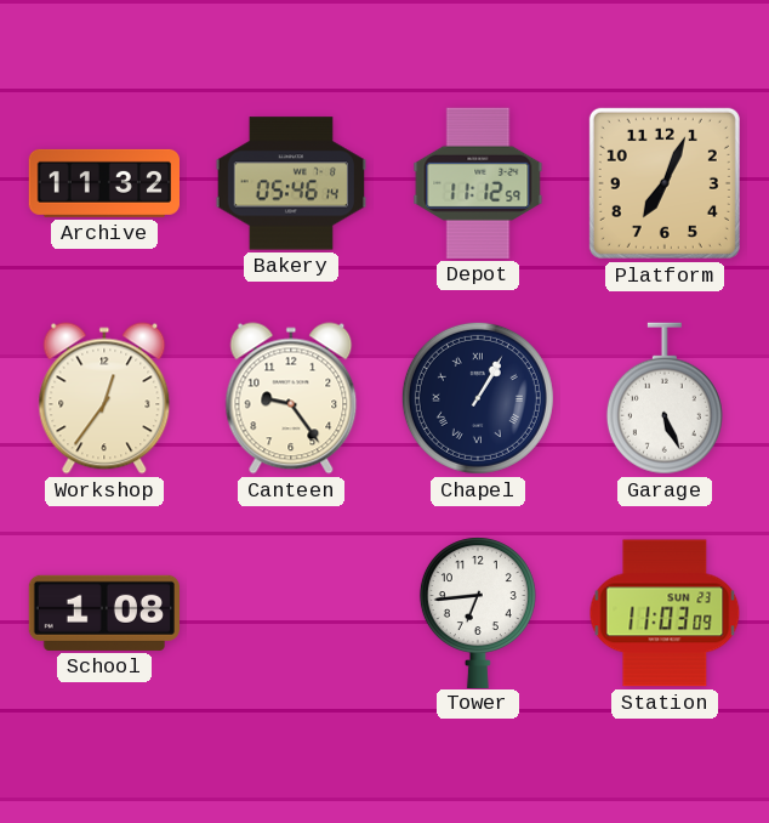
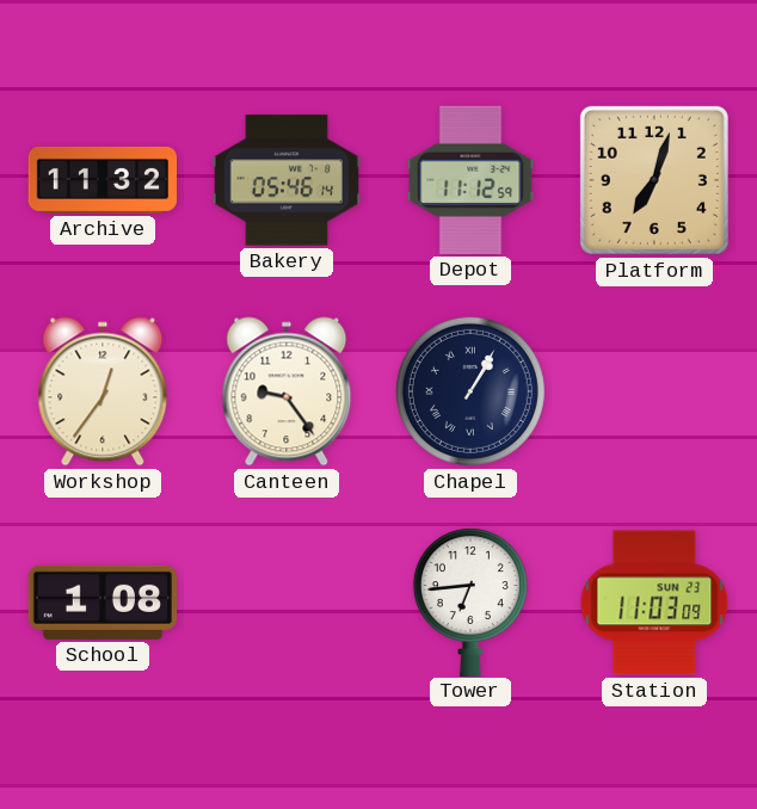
Platform: 7:04 -> 7:03
Garage: 5:26 -> none
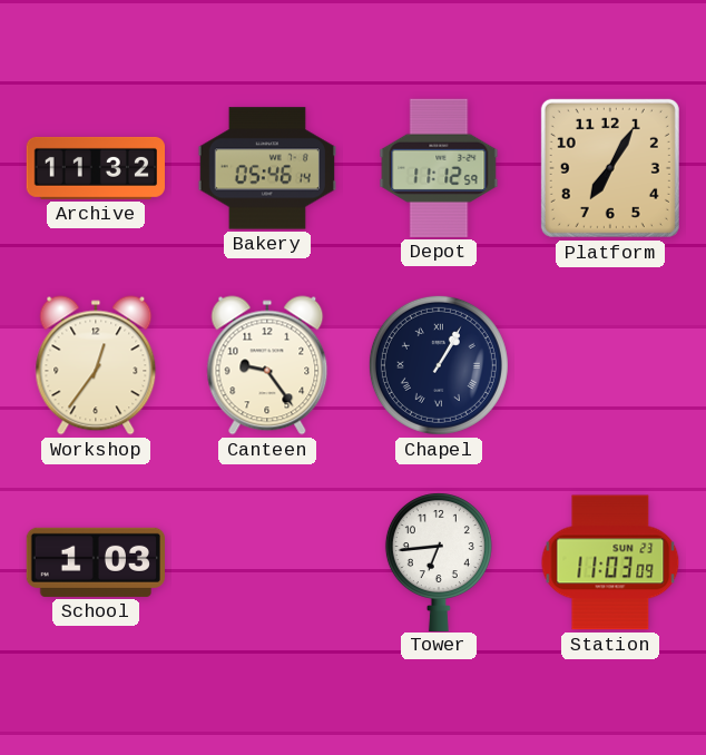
Platform: 7:03 -> 7:05
School: 1:08 -> 1:03
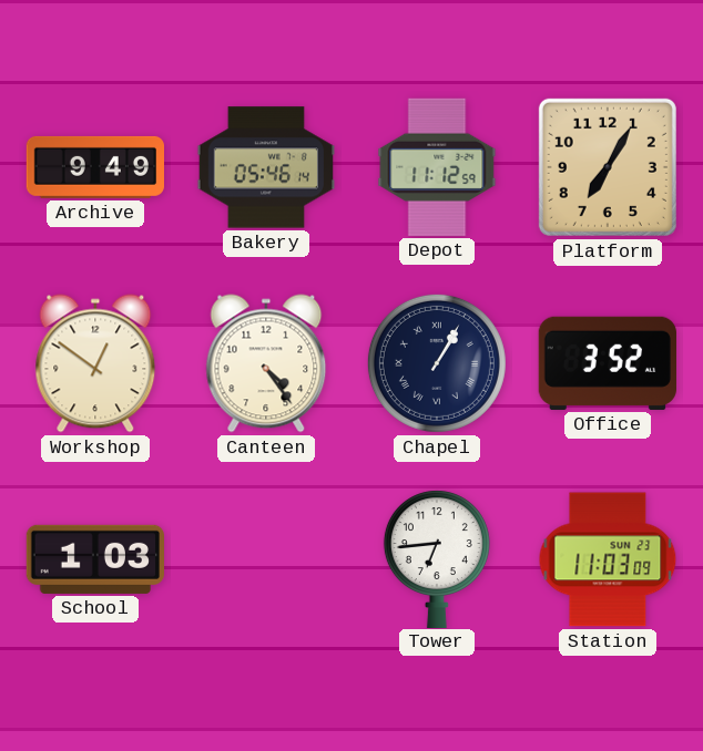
Archive: 11:32 -> 9:49
Workshop: 12:36 -> 12:51
Canteen: 9:24 -> 4:24
Office: none -> 3:52
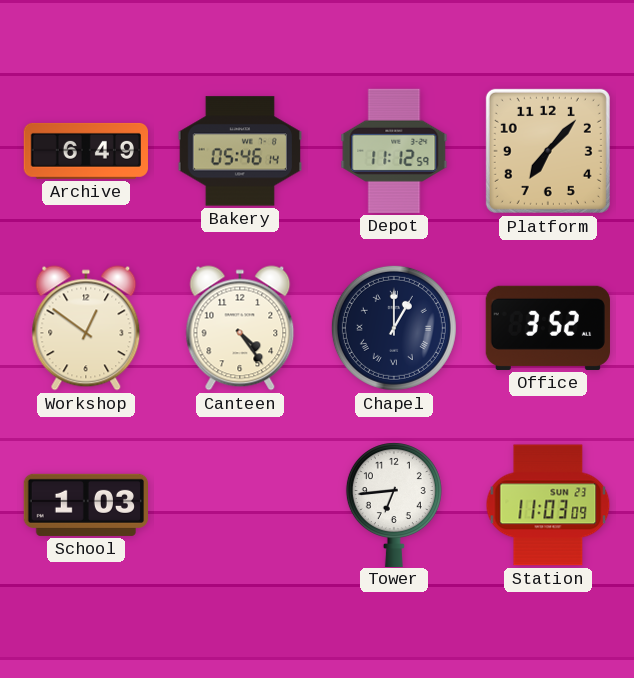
Archive: 9:49 -> 6:49
Platform: 7:05 -> 7:07
Chapel: 1:05 -> 1:00
